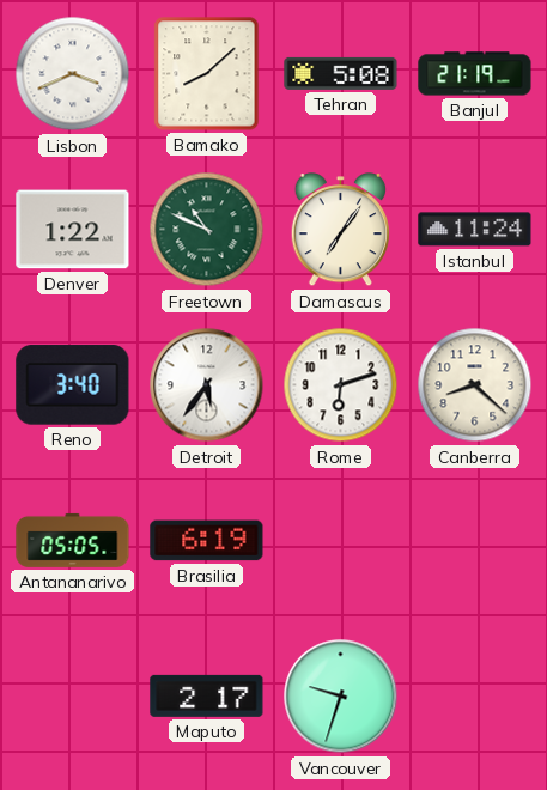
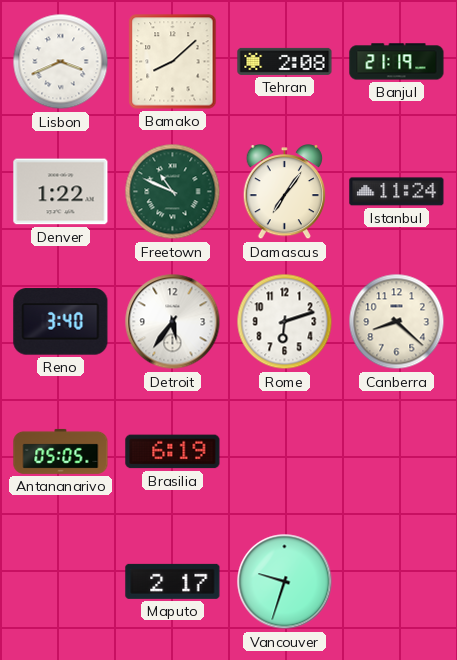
Tehran: 5:08 -> 2:08
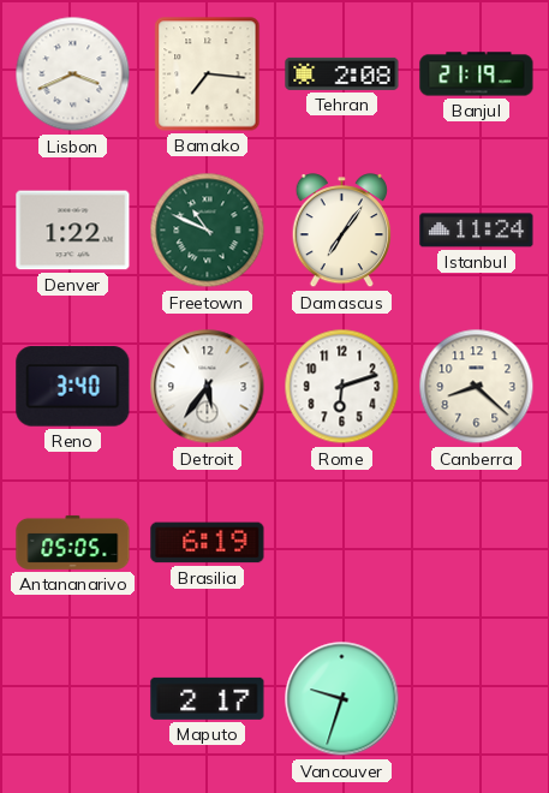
Bamako: 8:08 -> 7:16
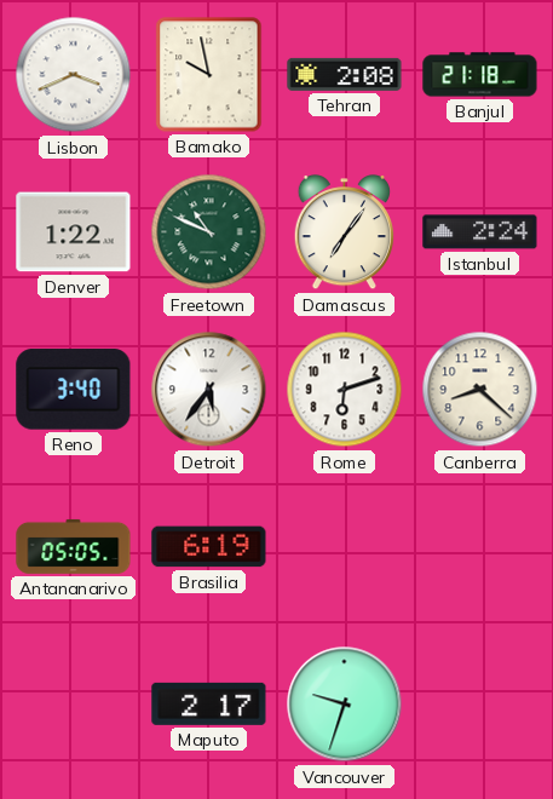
Bamako: 7:16 -> 9:58
Banjul: 21:19 -> 21:18
Istanbul: 11:24 -> 2:24
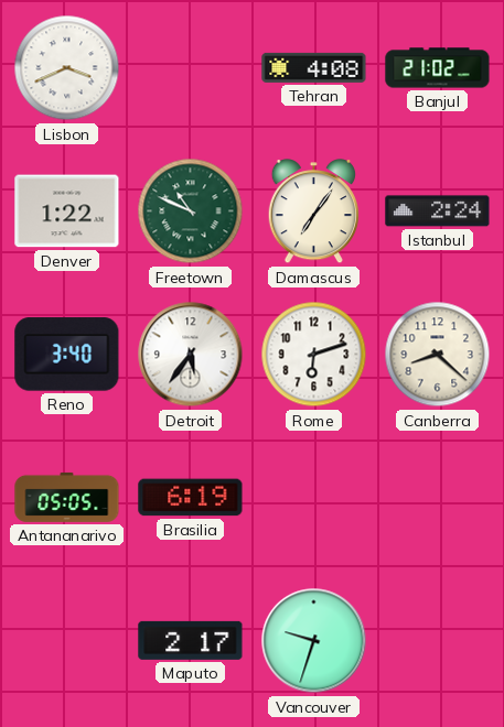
Bamako: 9:58 -> none
Tehran: 2:08 -> 4:08
Banjul: 21:18 -> 21:02
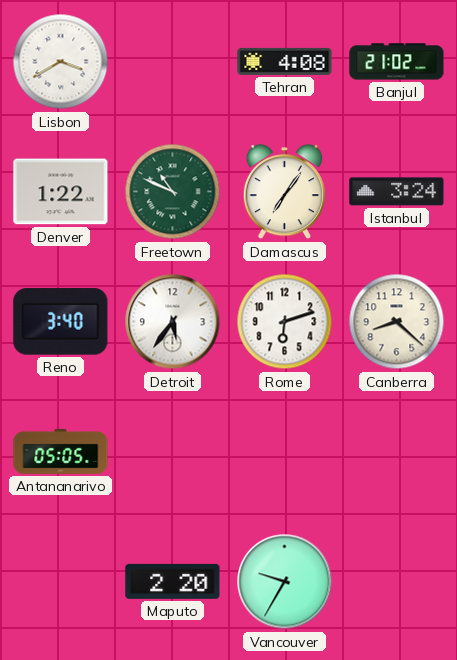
Lisbon: 3:41 -> 3:40
Istanbul: 2:24 -> 3:24
Brasilia: 6:19 -> none
Maputo: 2:17 -> 2:20
Vancouver: 9:33 -> 9:35
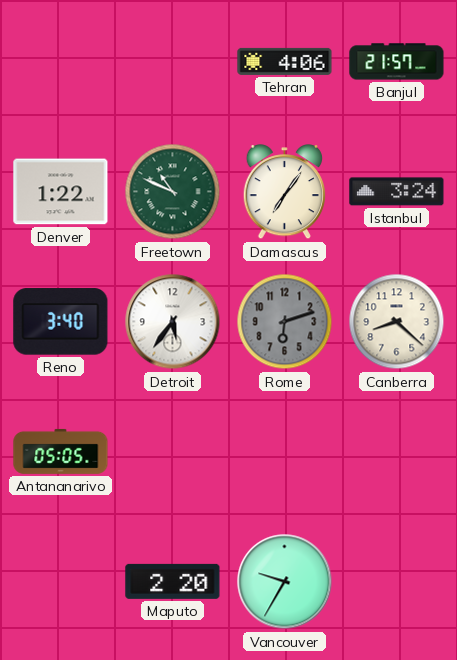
Lisbon: 3:40 -> none
Tehran: 4:08 -> 4:06
Banjul: 21:02 -> 21:57
Rome dial: white -> grey
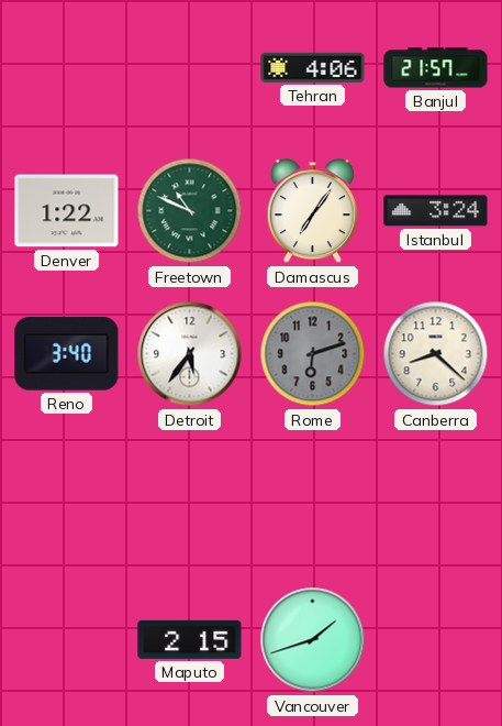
Antananarivo: 05:05 -> none
Maputo: 2:20 -> 2:15
Vancouver: 9:35 -> 1:42
